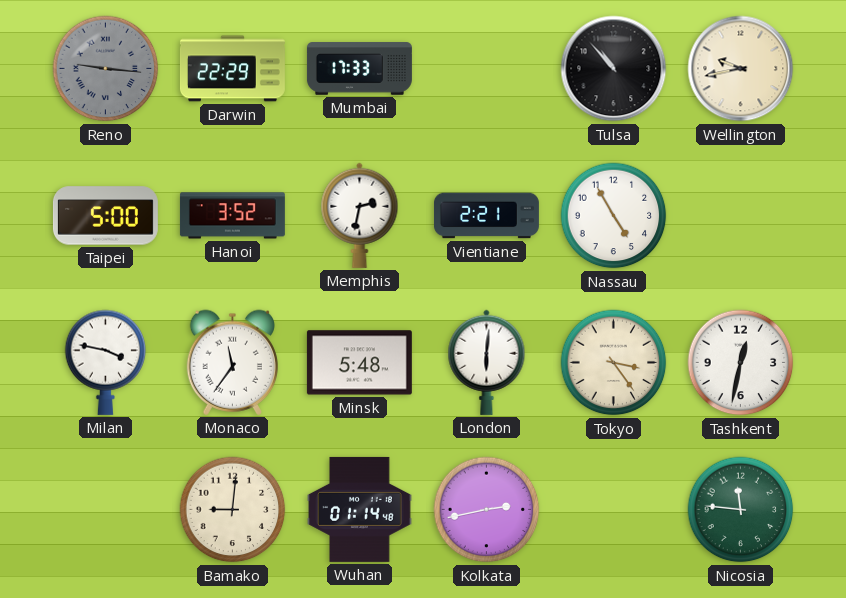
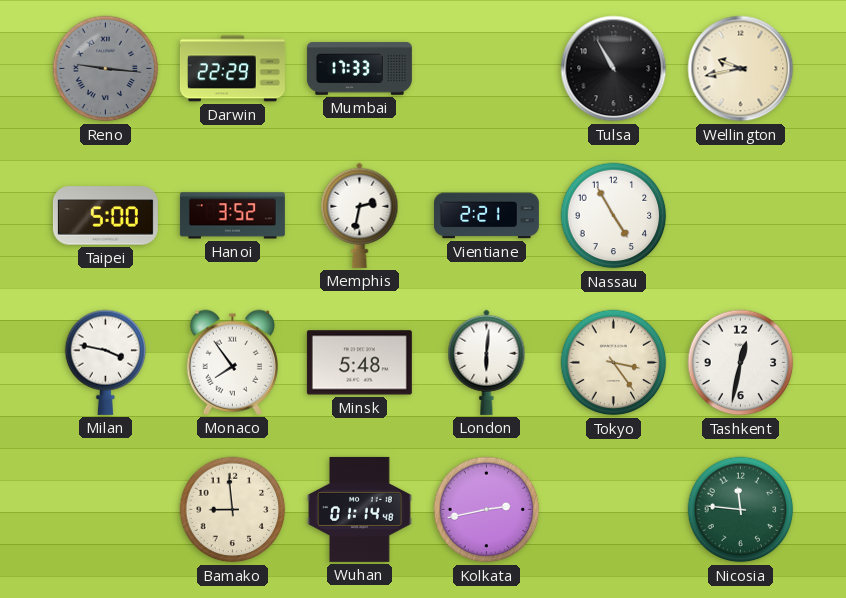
Tulsa: 10:53 -> 10:55
Monaco: 11:36 -> 7:54
Bamako: 9:01 -> 8:59
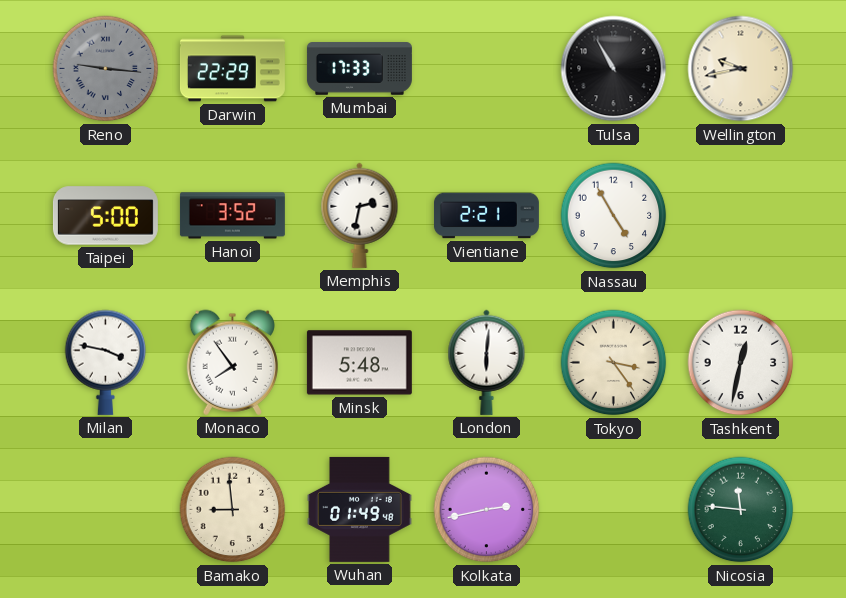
Wuhan: 01:14 -> 01:49
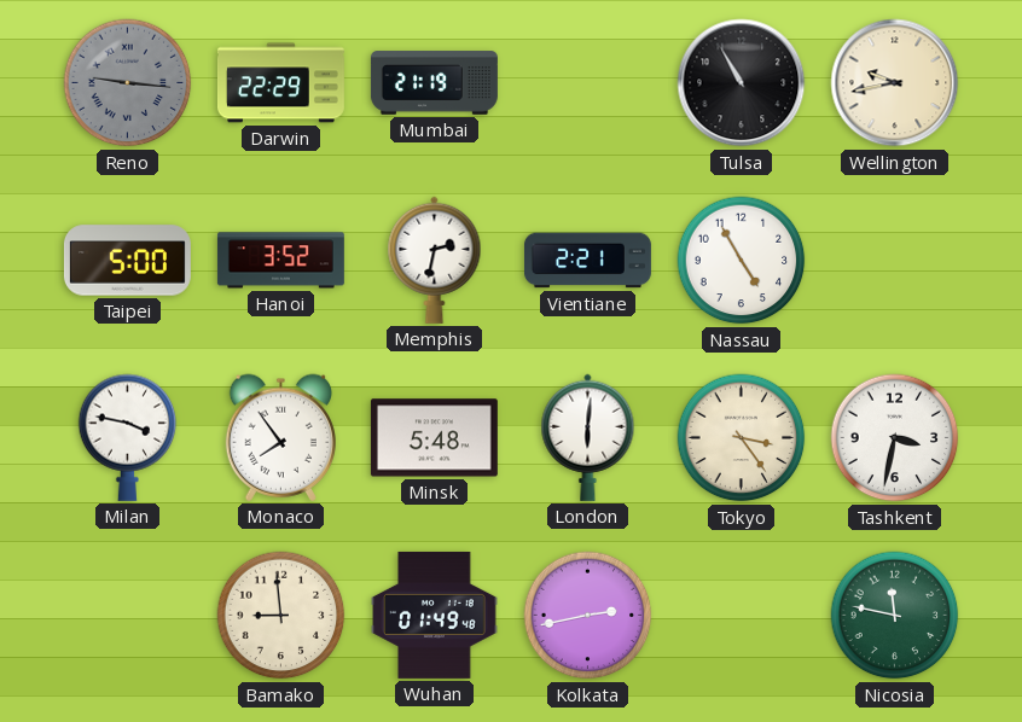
Mumbai: 17:33 -> 21:19
Tashkent: 12:32 -> 3:32
Nicosia: 11:46 -> 11:47
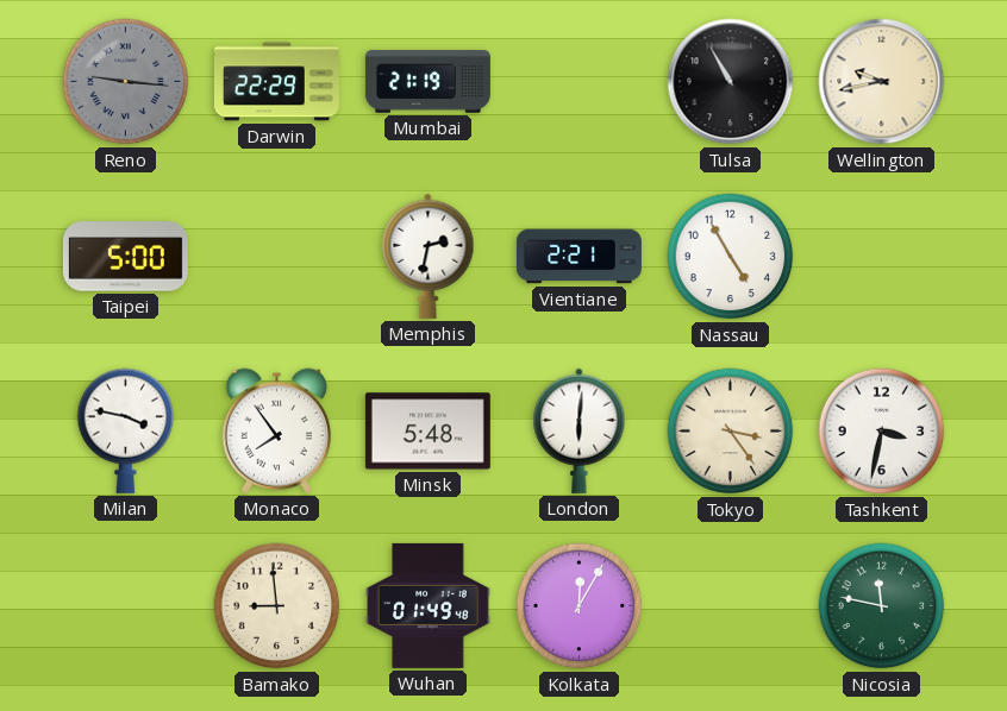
Hanoi: 3:52 -> none
Kolkata: 2:43 -> 12:05
